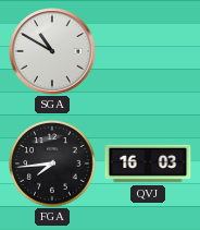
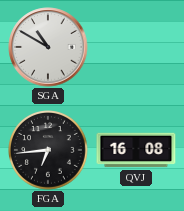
FGA: 7:44 -> 6:44
QVJ: 16:03 -> 16:08
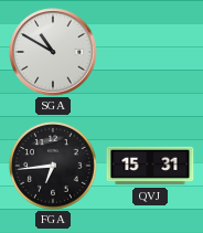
QVJ: 16:08 -> 15:31
